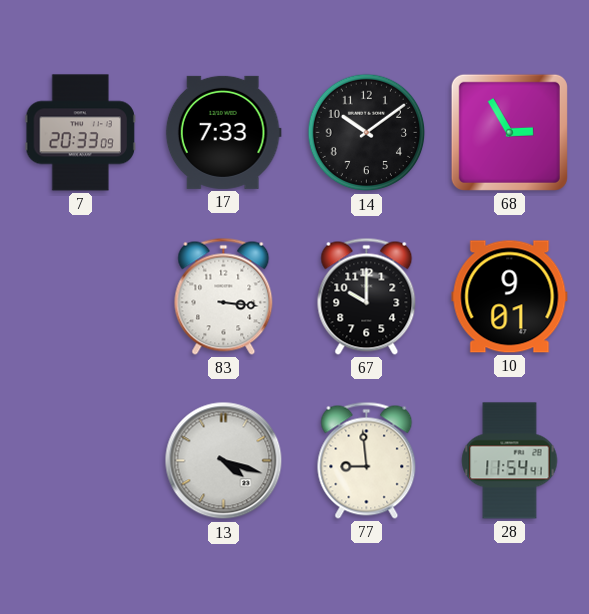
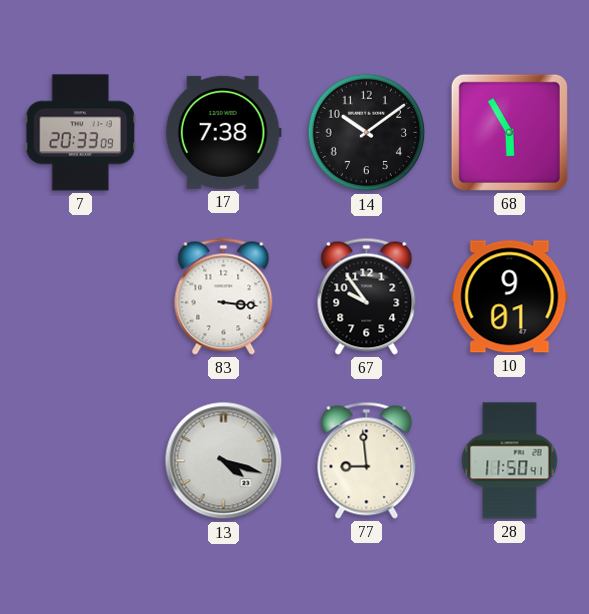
17: 7:33 -> 7:38
68: 2:55 -> 5:55
67: 10:00 -> 9:54
28: 11:54 -> 11:50
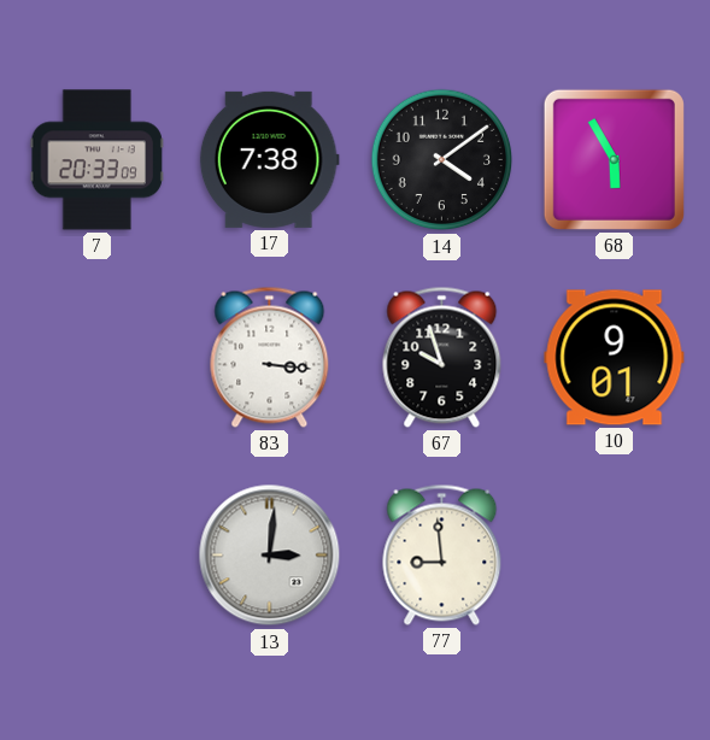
14: 10:09 -> 4:09
67: 9:54 -> 9:57
13: 4:18 -> 3:01
28: 11:50 -> none
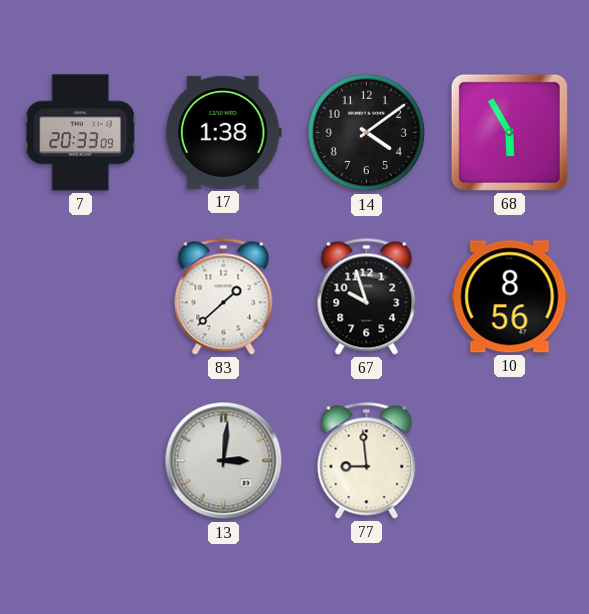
17: 7:38 -> 1:38
83: 3:16 -> 1:38
10: 9:01 -> 8:56
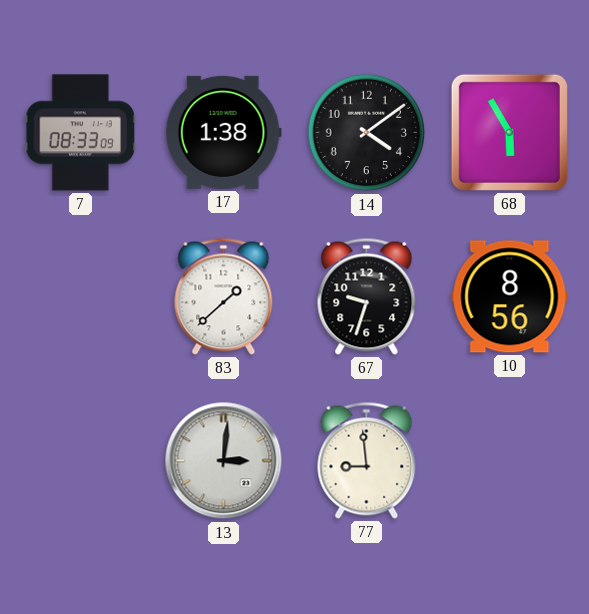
7: 20:33 -> 08:33
67: 9:57 -> 9:33
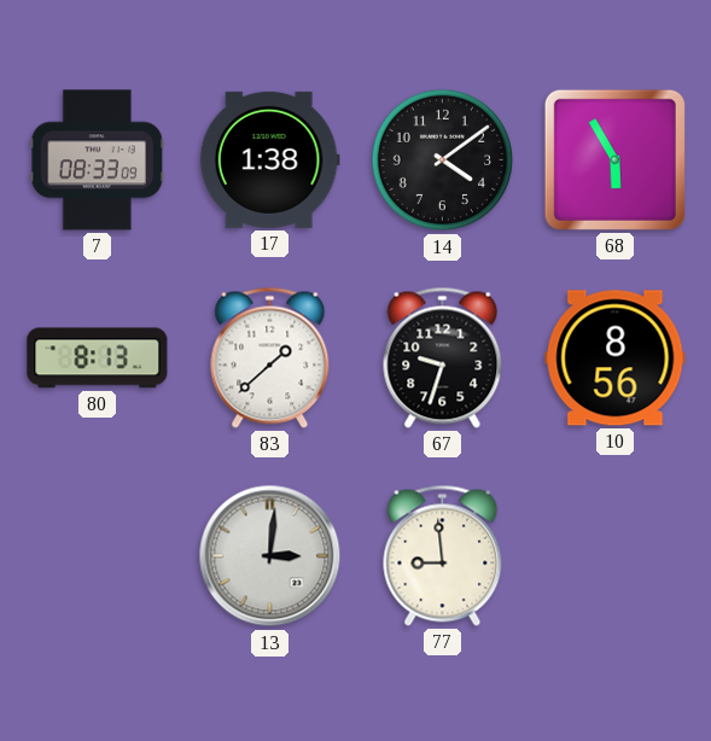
80: none -> 8:13
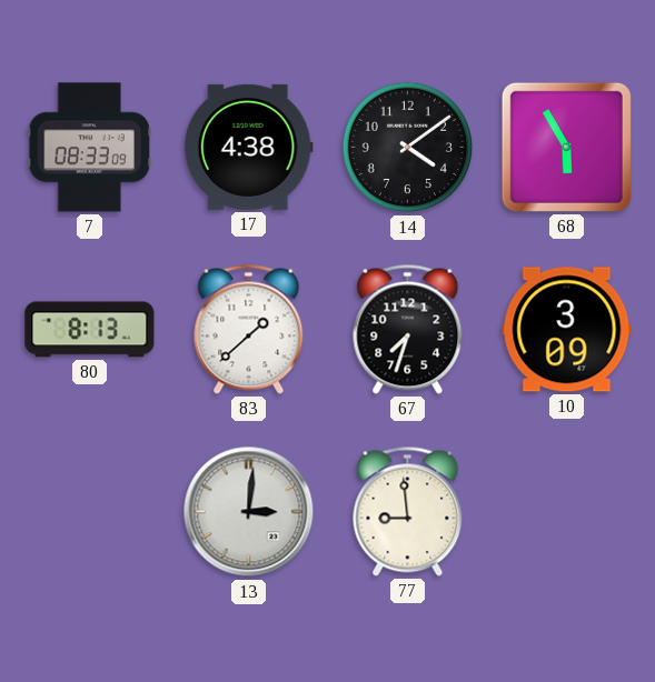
17: 1:38 -> 4:38
67: 9:33 -> 7:33
10: 8:56 -> 3:09
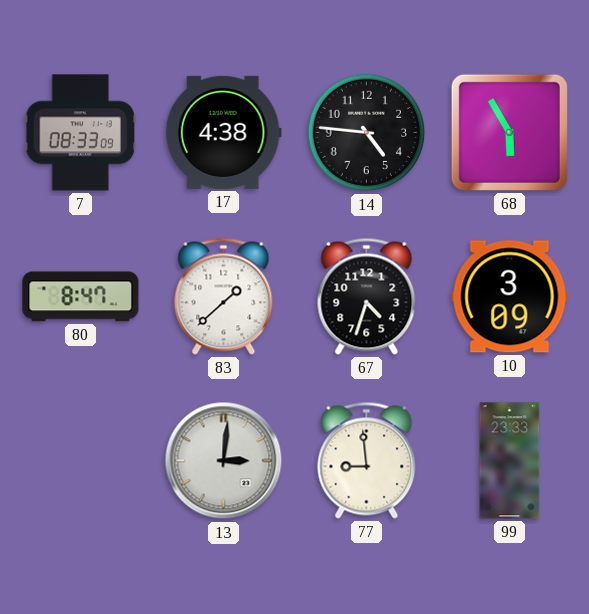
14: 4:09 -> 4:46
80: 8:13 -> 8:47
67: 7:33 -> 4:33
99: none -> 23:33
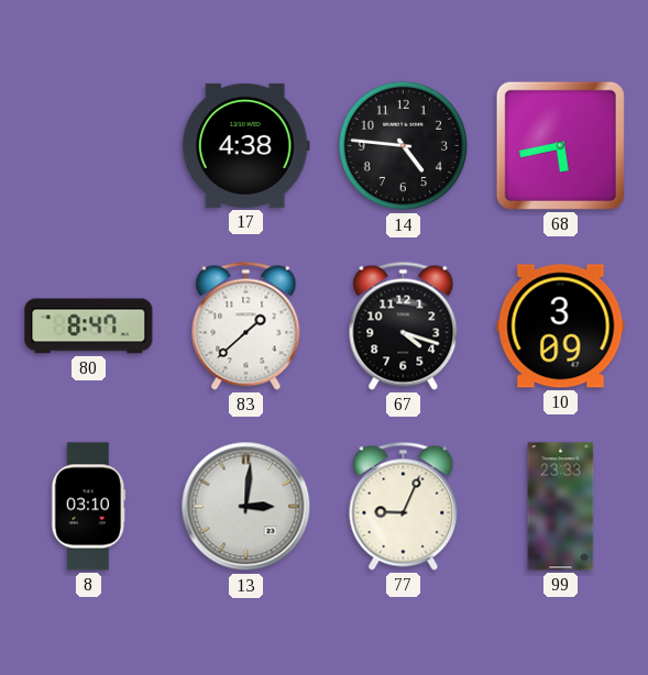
7: 08:33 -> none
68: 5:55 -> 5:43
67: 4:33 -> 4:18
8: none -> 03:10
77: 8:59 -> 9:04
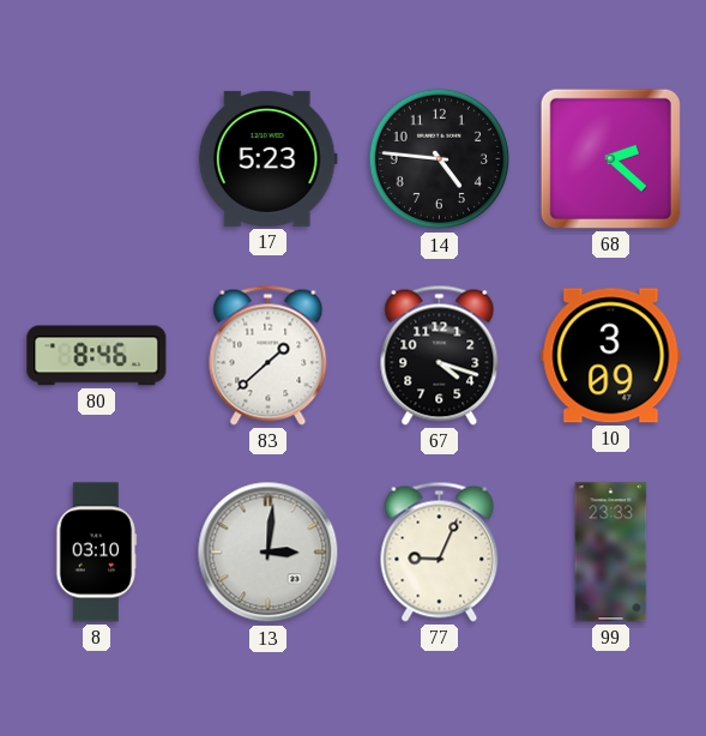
17: 4:38 -> 5:23
68: 5:43 -> 2:22
80: 8:47 -> 8:46
